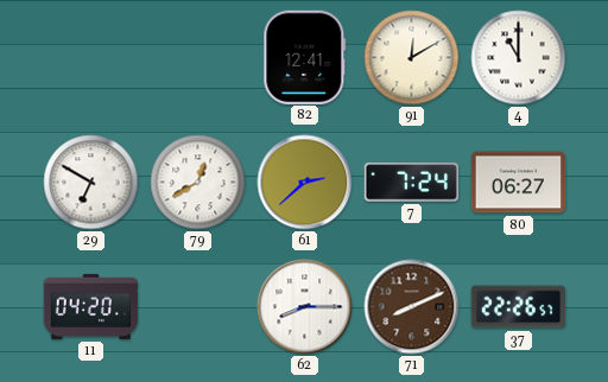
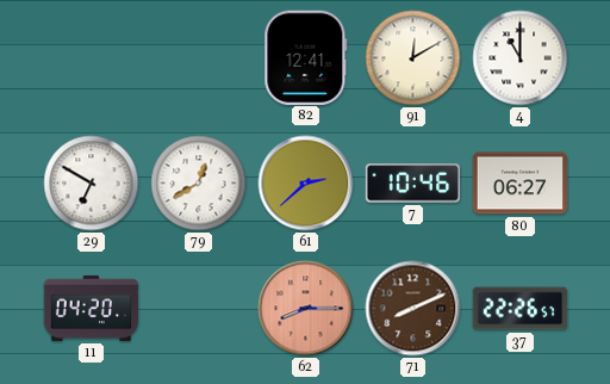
7: 7:24 -> 10:46
62 dial: white -> salmon
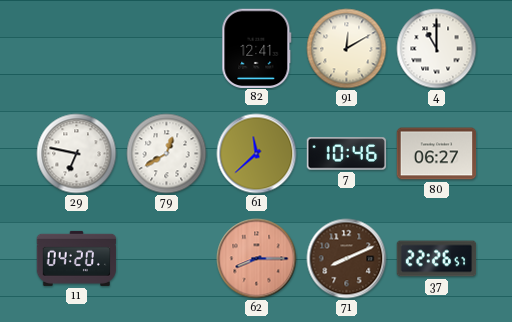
29: 6:50 -> 6:47
61: 2:38 -> 11:38
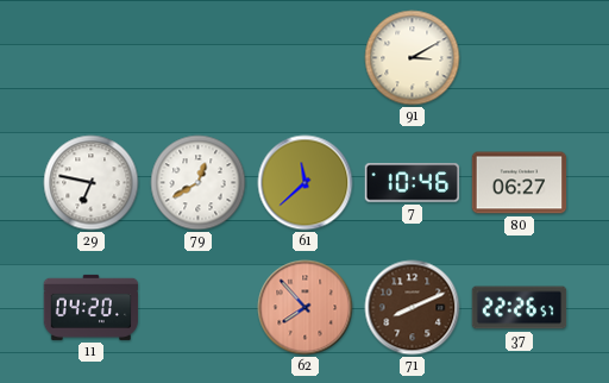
82: 12:41 -> none
91: 12:10 -> 3:10
4: 11:00 -> none
62: 8:15 -> 7:53
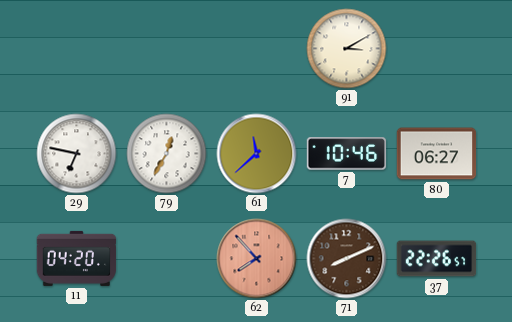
79: 12:40 -> 12:35
